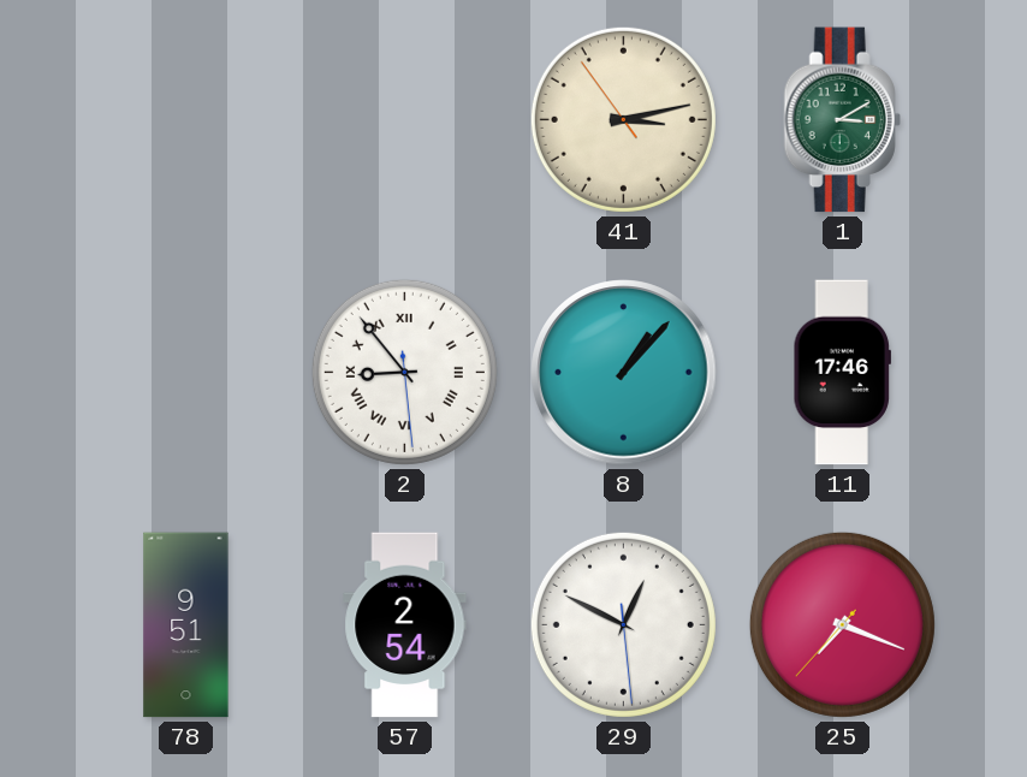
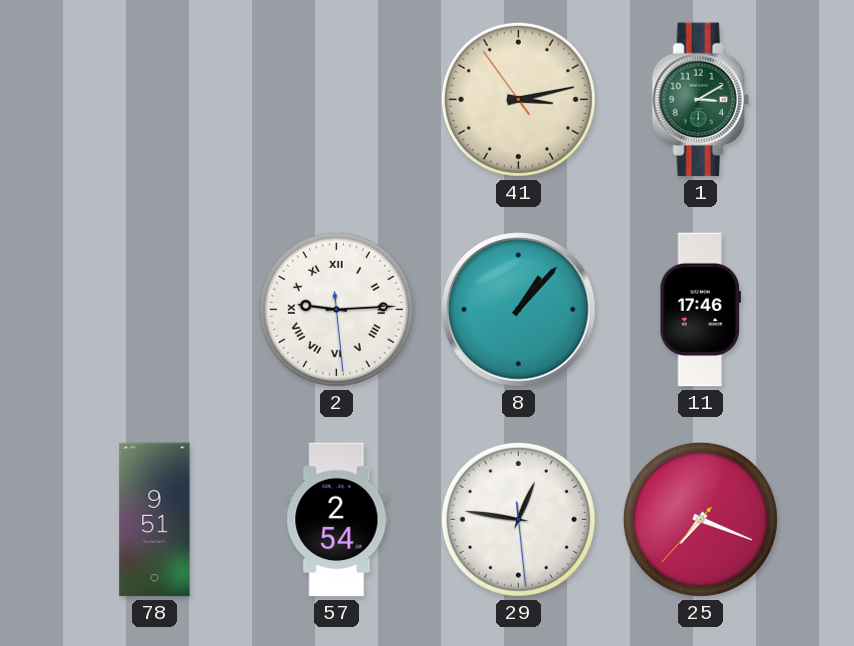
2: 8:53 -> 9:14
29: 12:49 -> 12:46
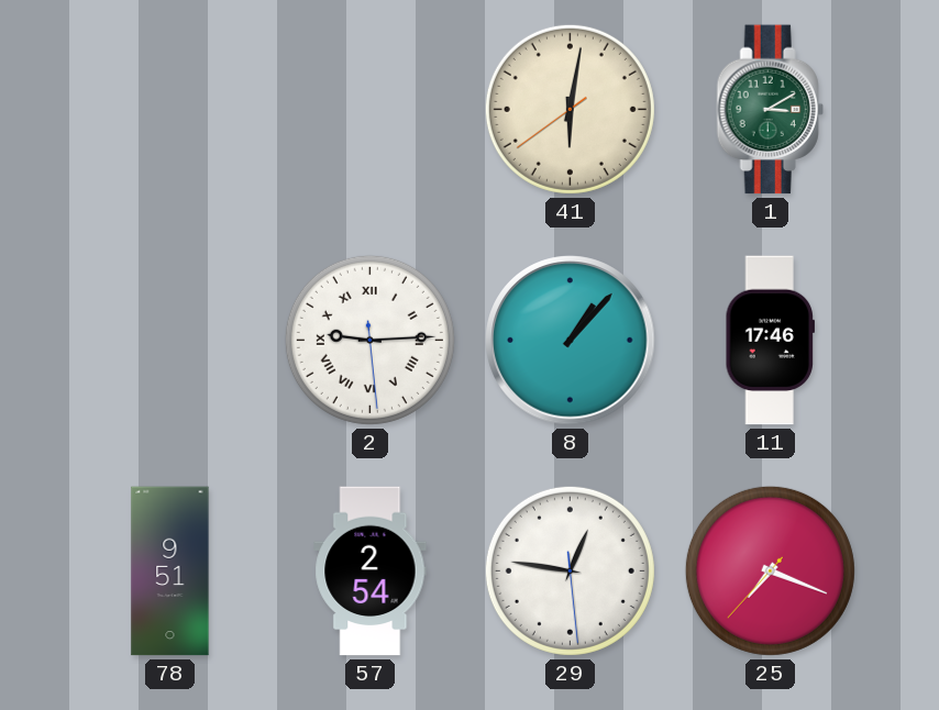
41: 3:12 -> 6:01
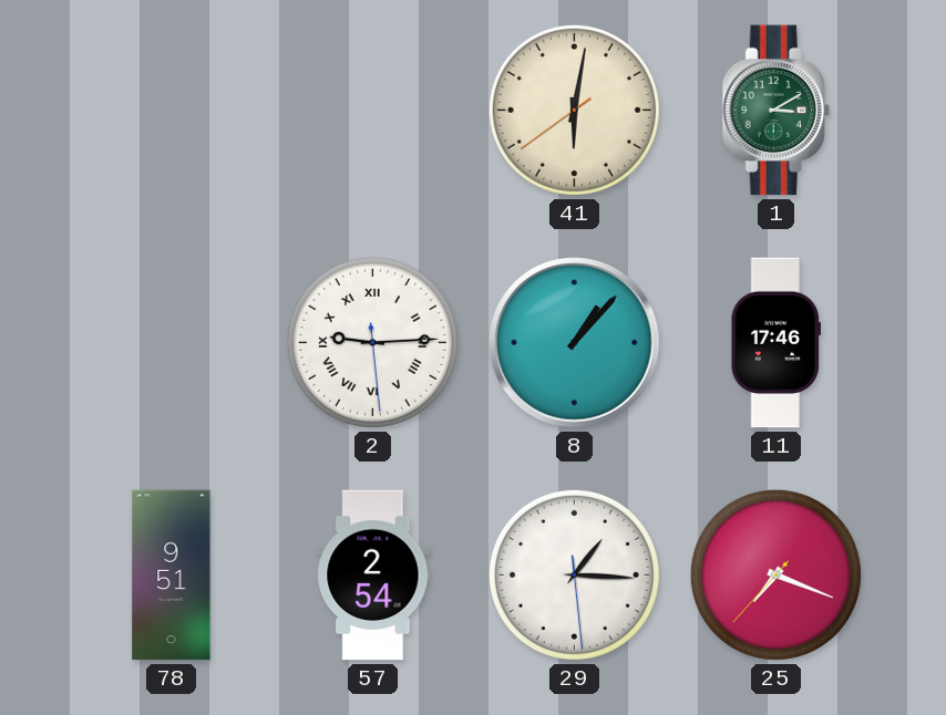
29: 12:46 -> 1:15
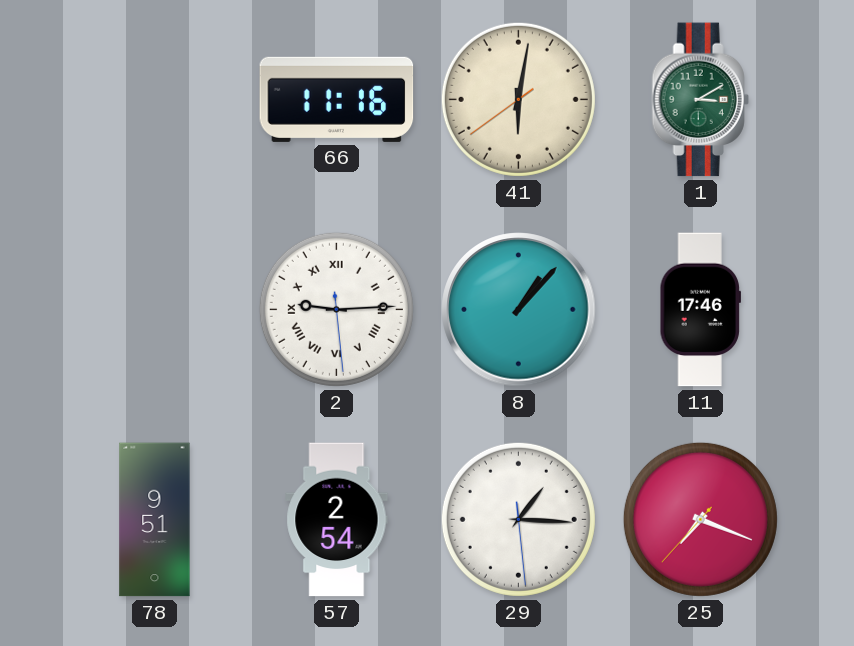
66: none -> 11:16
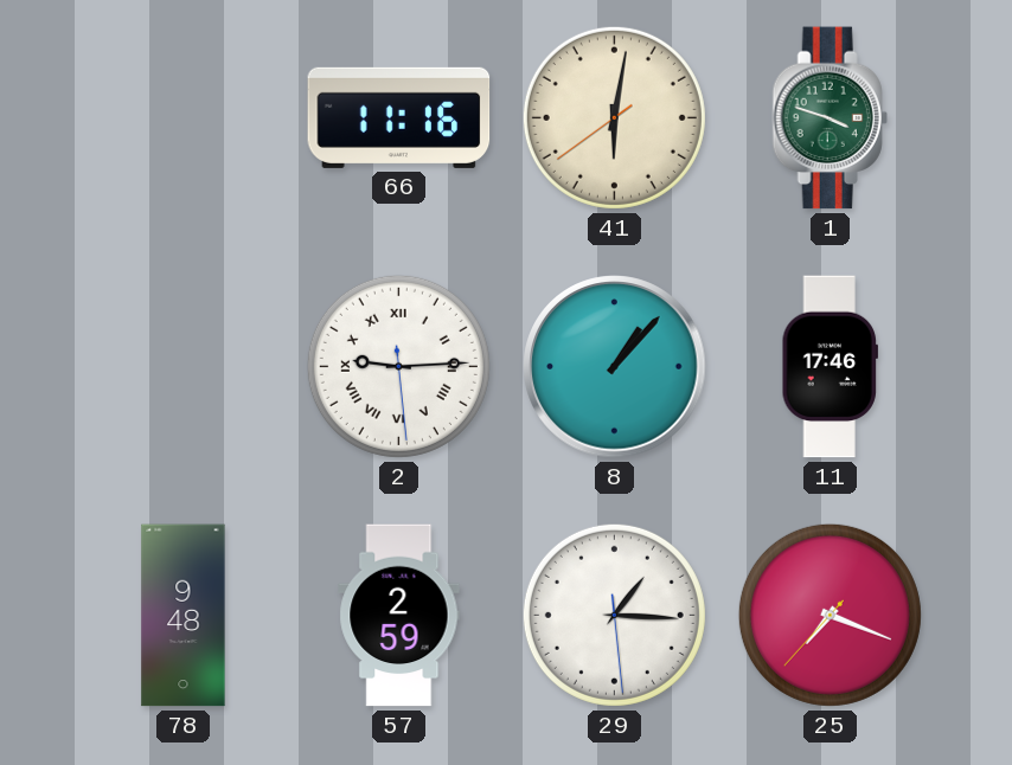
1: 3:10 -> 3:48
78: 9:51 -> 9:48
57: 2:54 -> 2:59
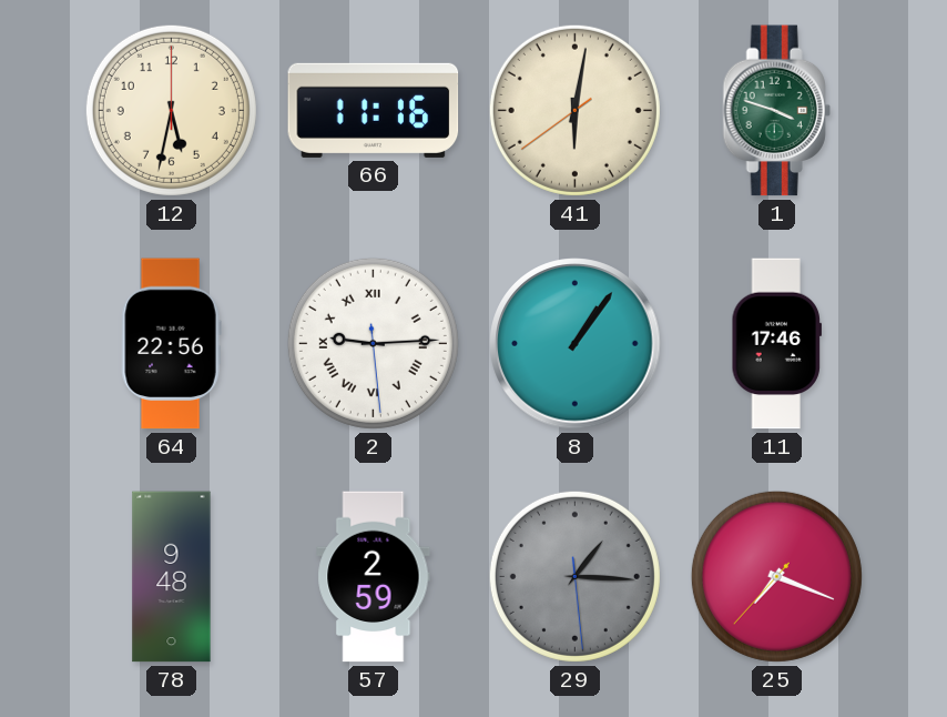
12: none -> 5:32
64: none -> 22:56
8: 1:07 -> 1:06
29 dial: white -> grey
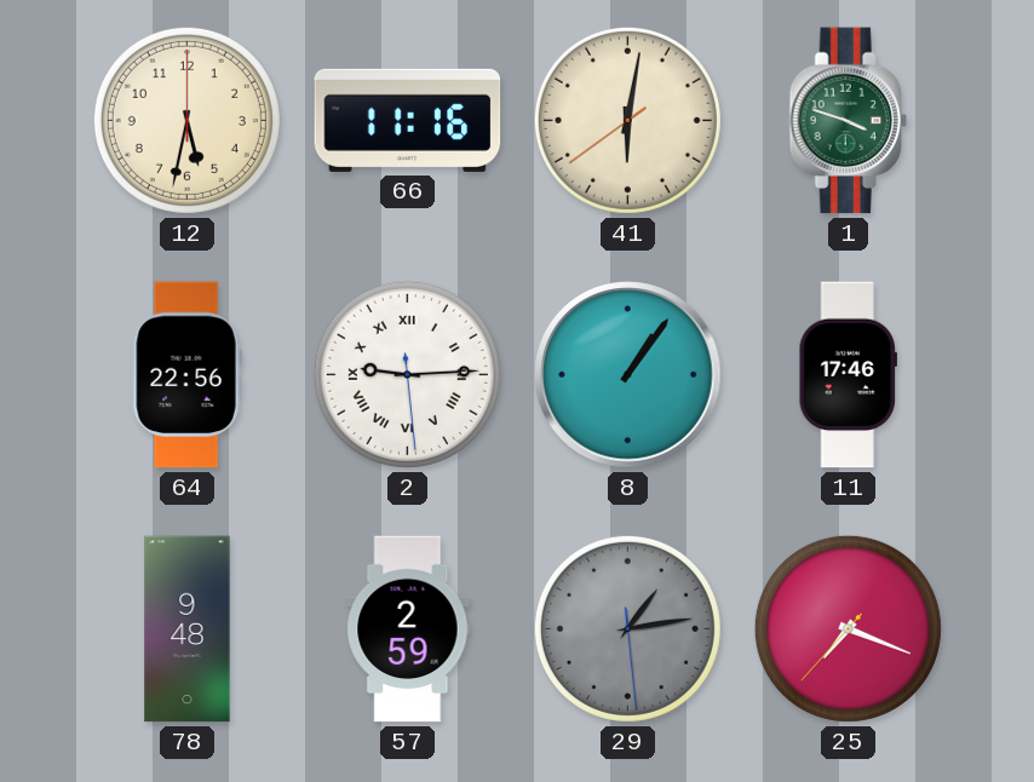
29: 1:15 -> 1:13
